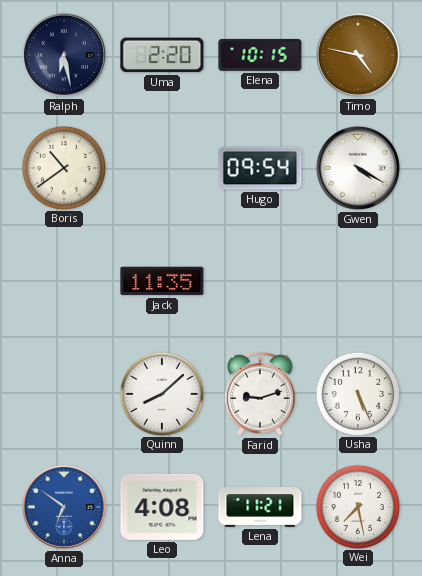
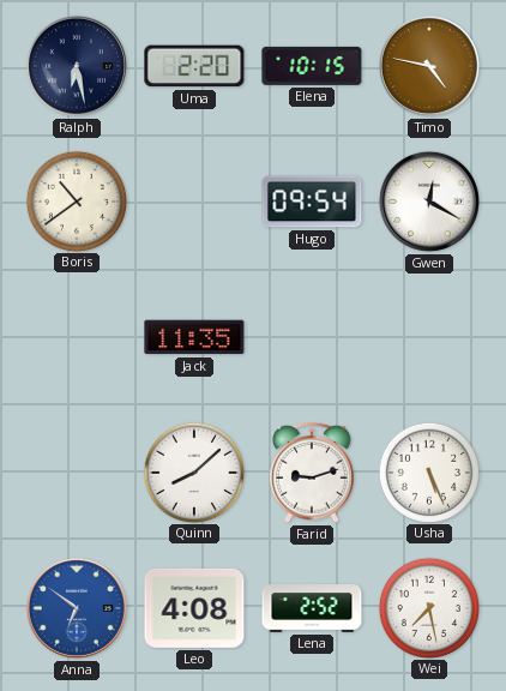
Gwen: 4:20 -> 12:20
Lena: 11:21 -> 2:52
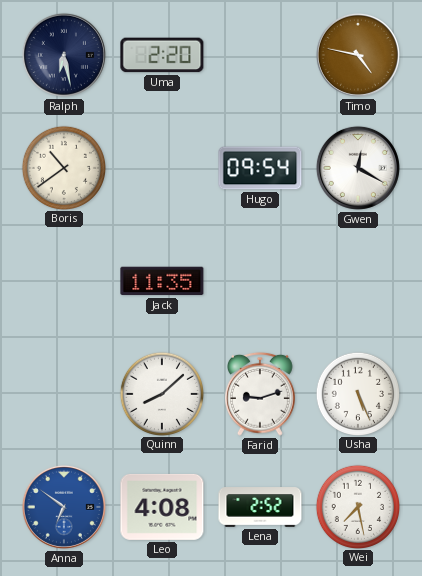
Elena: 10:15 -> none
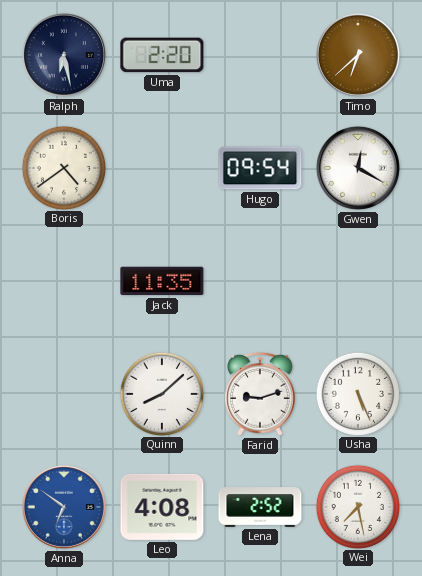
Timo: 4:47 -> 6:38
Boris: 10:39 -> 4:39
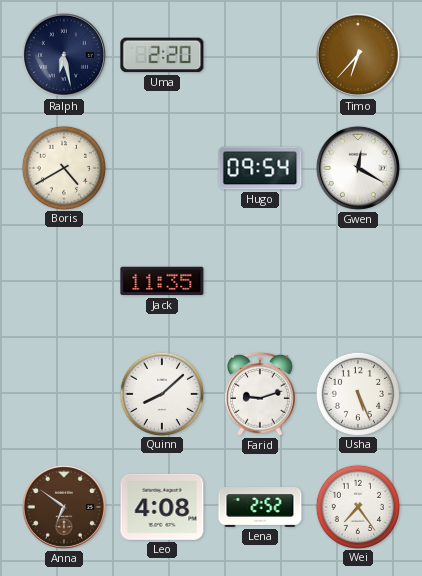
Timo: 6:38 -> 6:37
Boris: 4:39 -> 4:40
Anna dial: blue -> brown
Wei: 7:28 -> 7:24
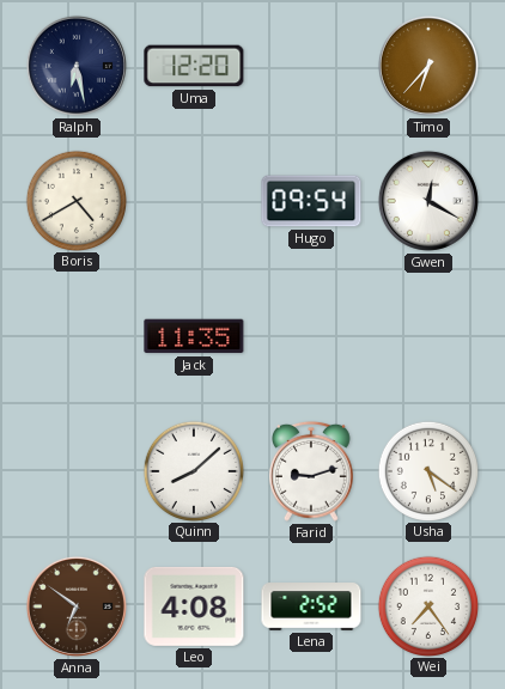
Uma: 2:20 -> 12:20
Usha: 5:26 -> 5:21
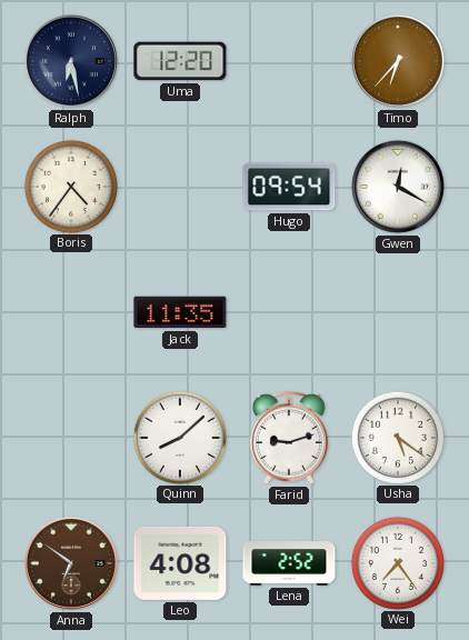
Boris: 4:40 -> 4:36
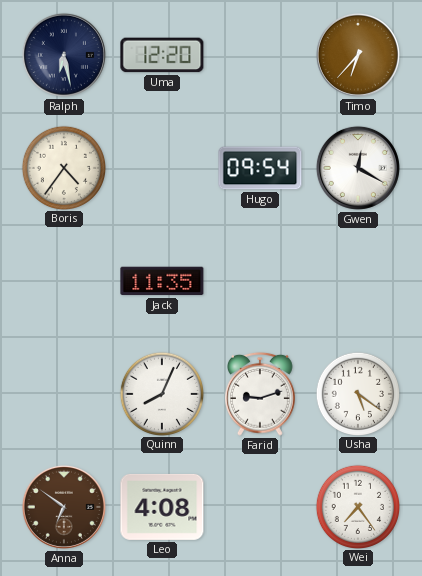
Quinn: 8:08 -> 8:04
Lena: 2:52 -> none
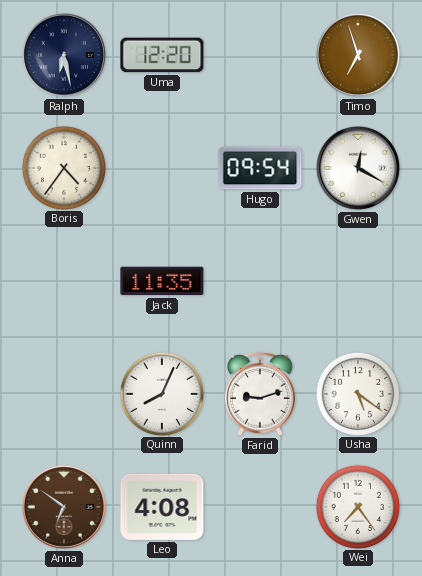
Timo: 6:37 -> 6:57
